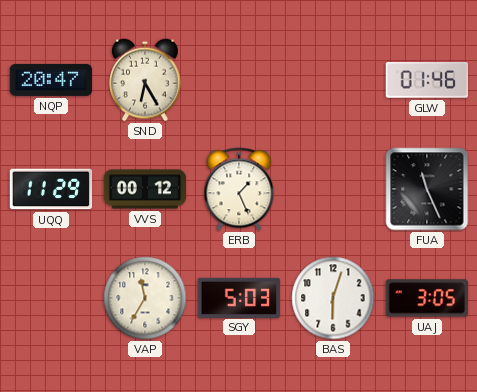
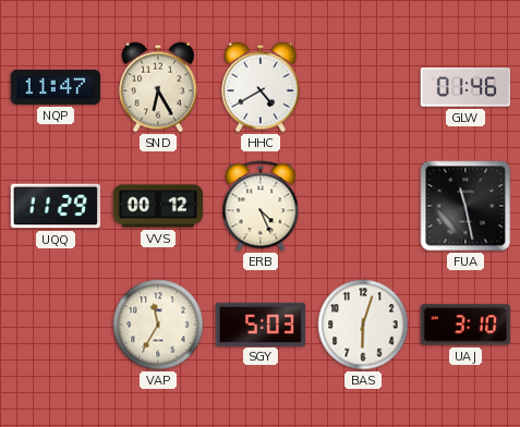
NQP: 20:47 -> 11:47
HHC: none -> 4:40
ERB: 1:26 -> 4:26
FUA: 11:26 -> 11:28
UAJ: 3:05 -> 3:10
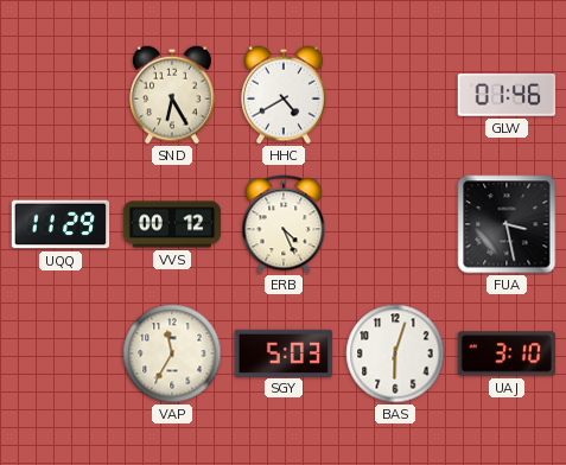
NQP: 11:47 -> none
FUA: 11:28 -> 3:28
